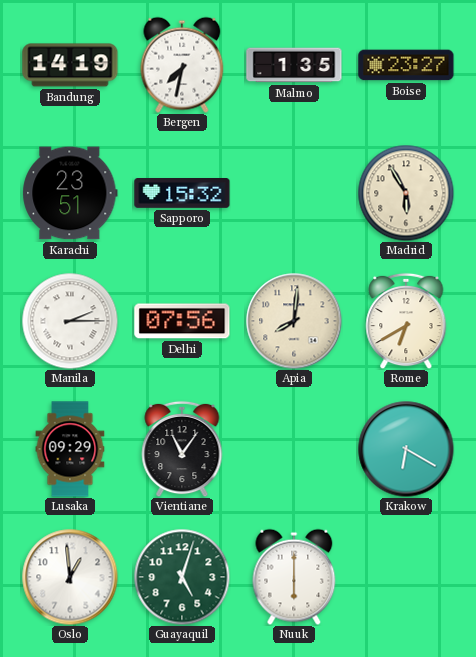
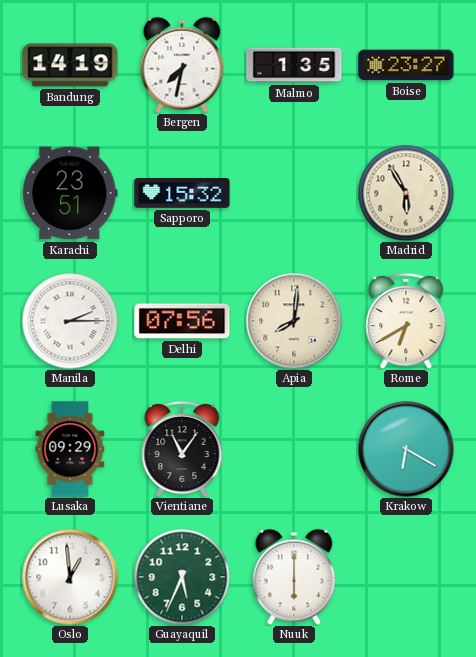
Guayaquil: 5:03 -> 5:34
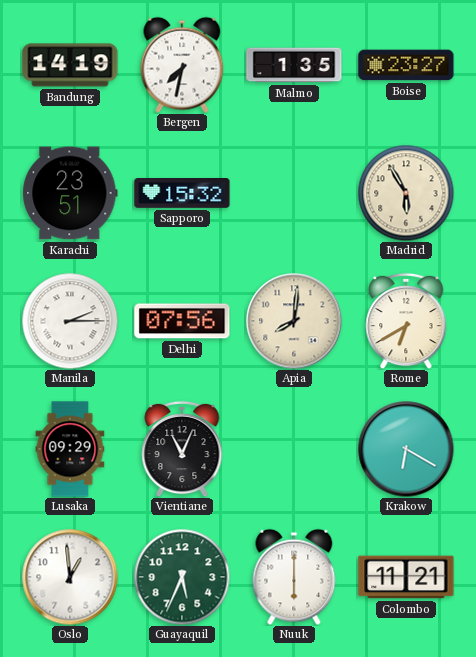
Vientiane: 11:06 -> 11:04
Colombo: none -> 11:21
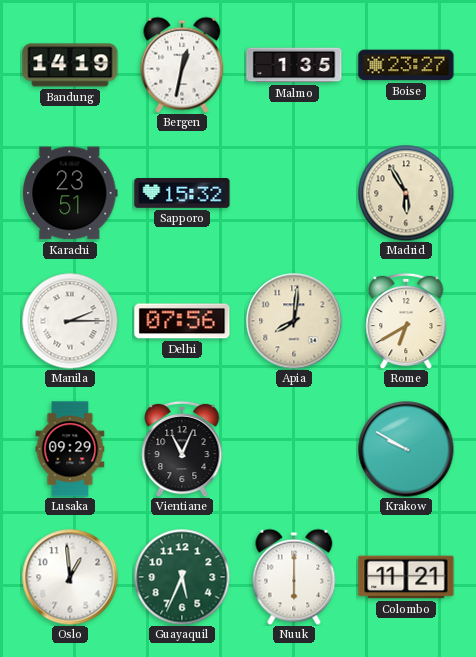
Bergen: 7:32 -> 12:32
Krakow: 6:20 -> 9:50
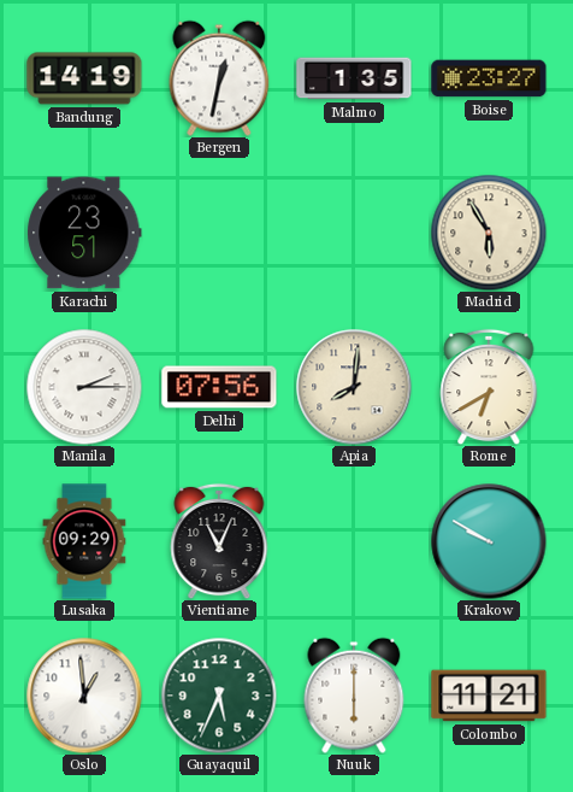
Sapporo: 15:32 -> none
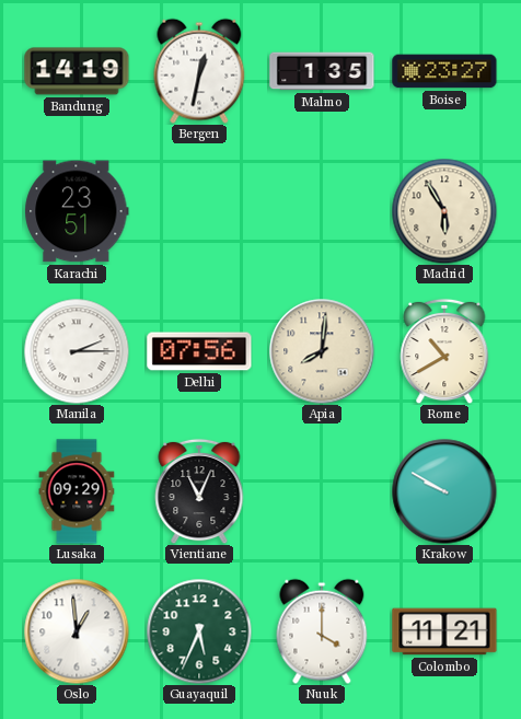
Rome: 6:40 -> 10:40
Nuuk: 6:00 -> 4:00
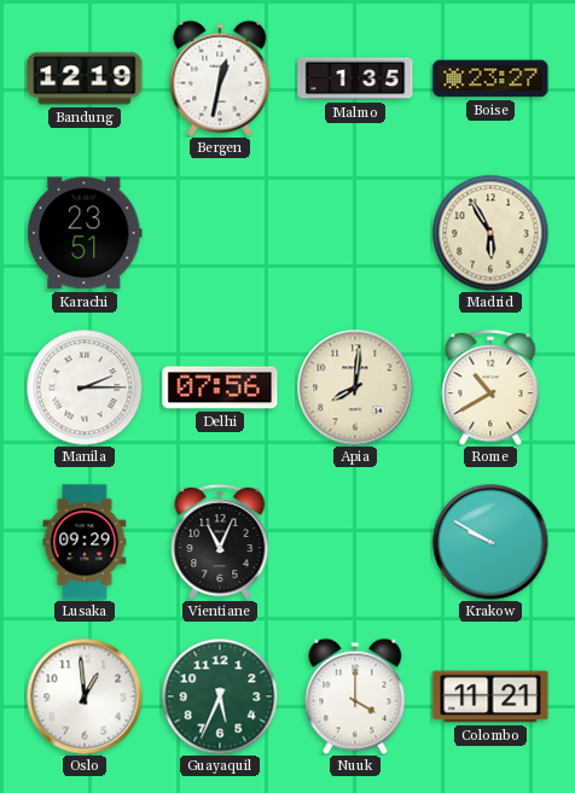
Bandung: 14:19 -> 12:19
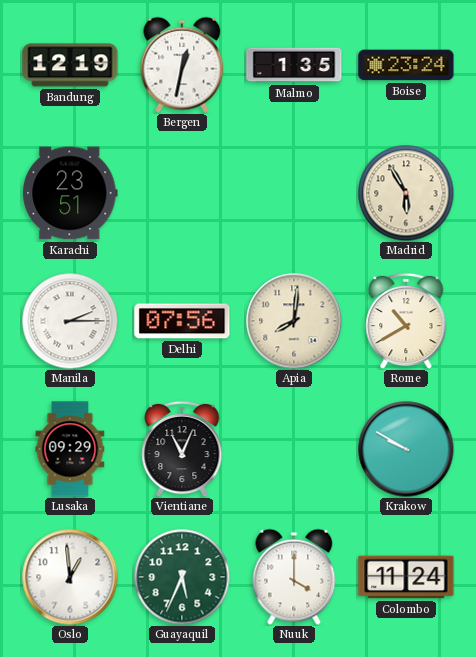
Boise: 23:27 -> 23:24
Colombo: 11:21 -> 11:24
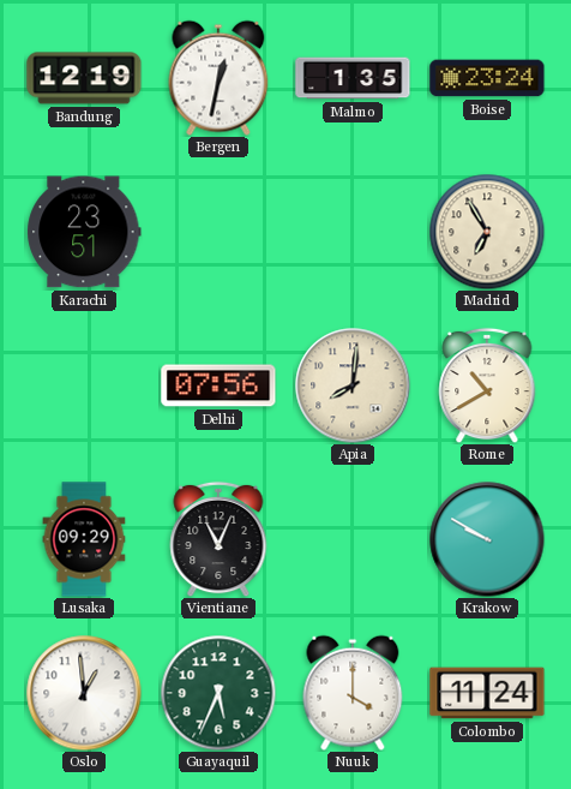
Madrid: 5:55 -> 6:55
Manila: 2:15 -> none
